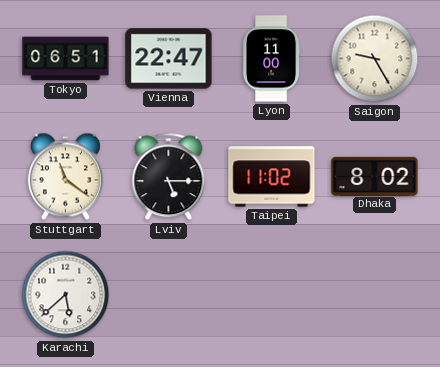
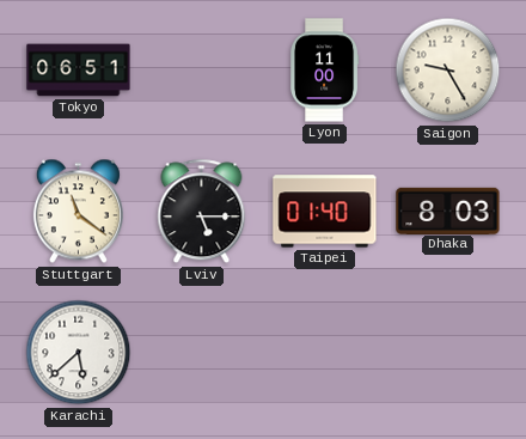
Vienna: 22:47 -> none
Taipei: 11:02 -> 01:40
Dhaka: 8:02 -> 8:03
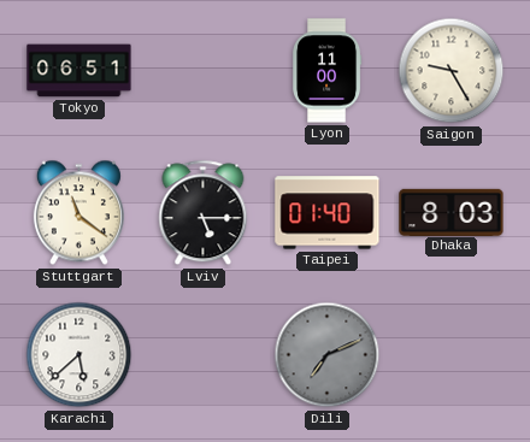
Dili: none -> 7:11
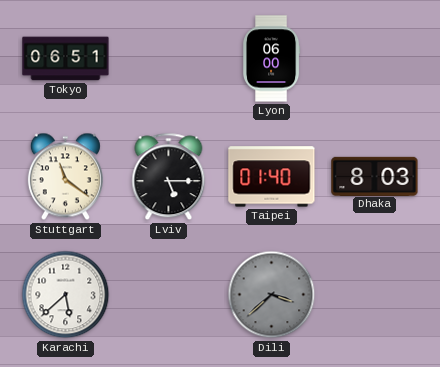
Lyon: 11:00 -> 06:00
Saigon: 9:25 -> none
Dili: 7:11 -> 3:38
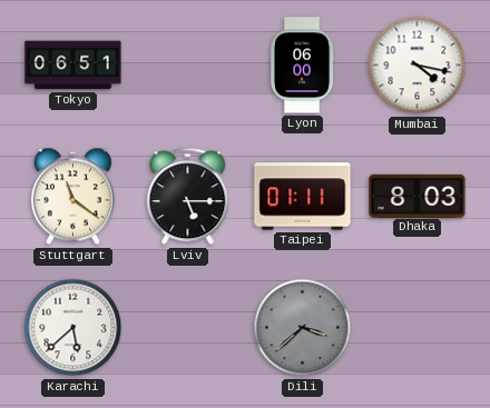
Mumbai: none -> 4:17
Taipei: 01:40 -> 01:11
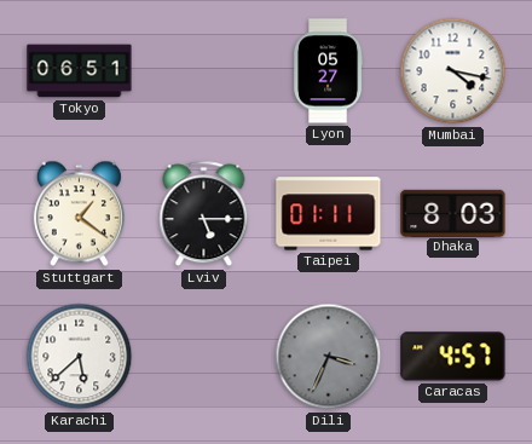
Lyon: 06:00 -> 05:27
Stuttgart: 11:21 -> 1:21
Dili: 3:38 -> 3:34
Caracas: none -> 4:57
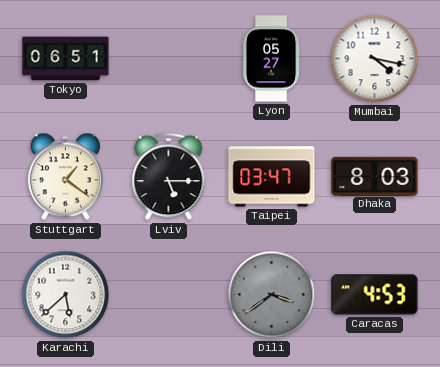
Taipei: 01:11 -> 03:47
Dili: 3:34 -> 3:39
Caracas: 4:57 -> 4:53
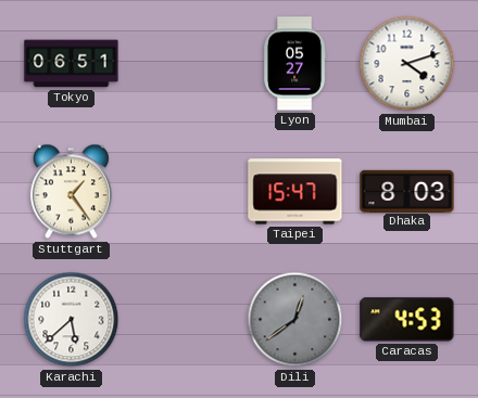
Mumbai: 4:17 -> 4:12
Stuttgart: 1:21 -> 1:24
Lviv: 5:15 -> none
Taipei: 03:47 -> 15:47
Dili: 3:39 -> 12:39
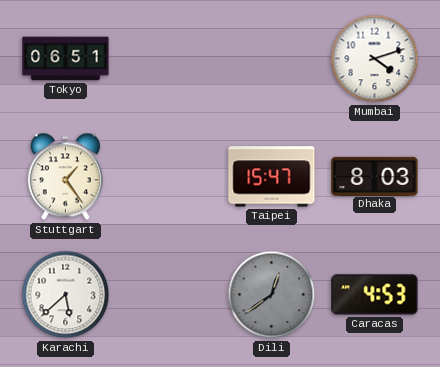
Lyon: 05:27 -> none
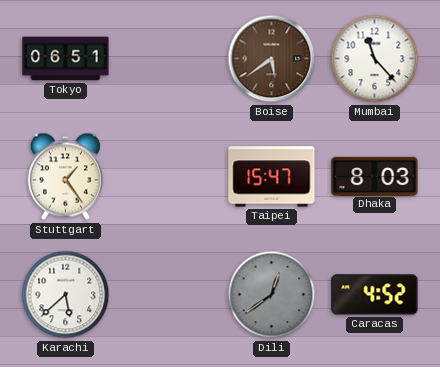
Boise: none -> 5:39
Mumbai: 4:12 -> 11:23
Caracas: 4:53 -> 4:52
